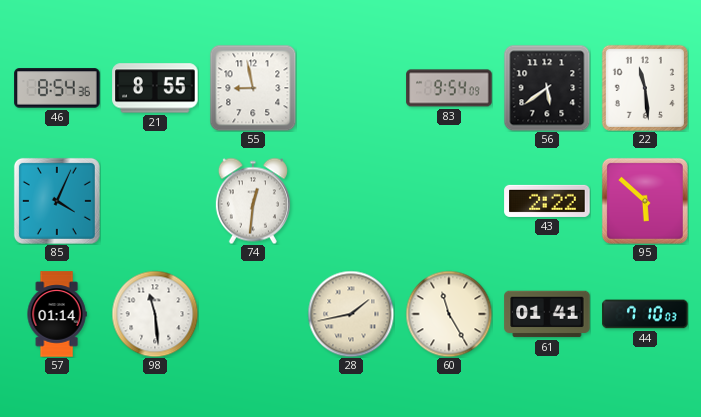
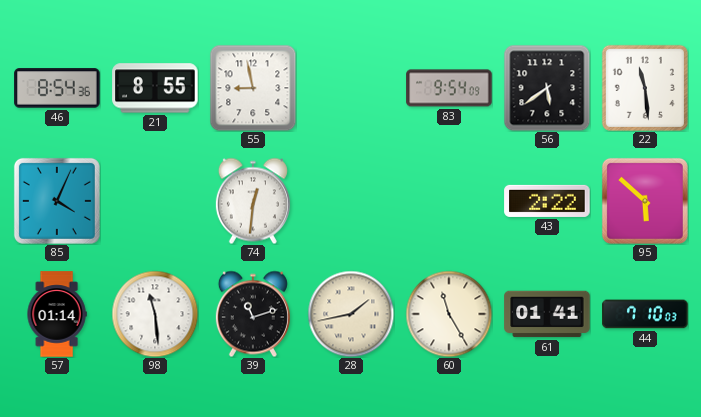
39: none -> 11:12
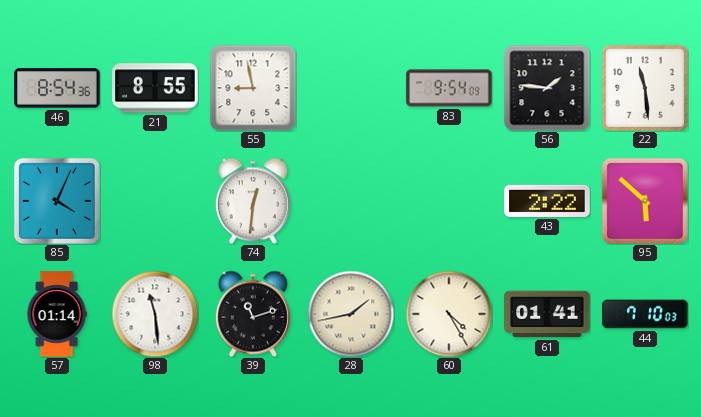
56: 5:39 -> 1:46
60: 11:25 -> 4:25
